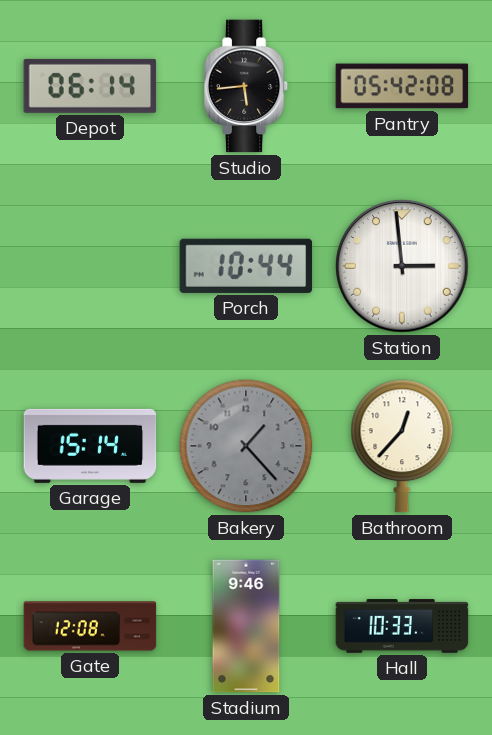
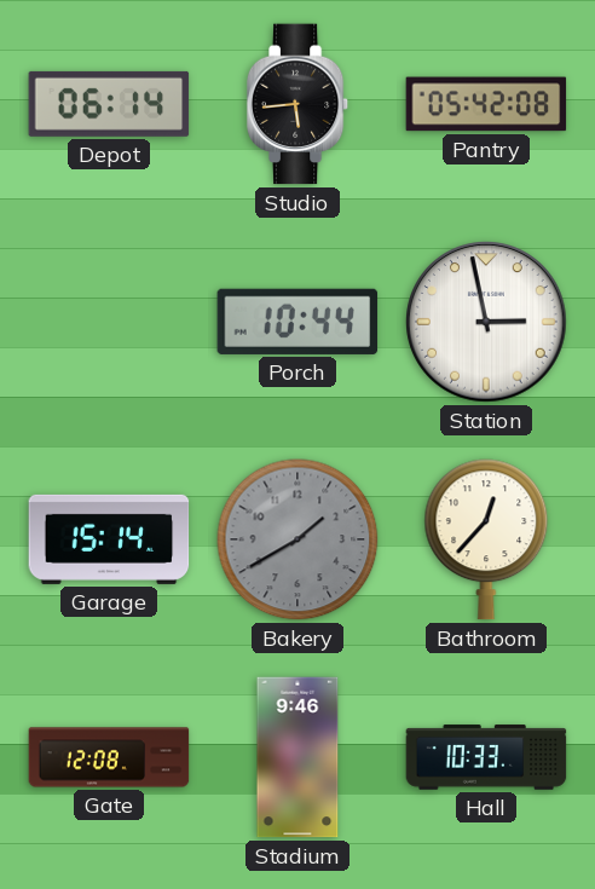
Station: 2:59 -> 2:58
Bakery: 1:23 -> 1:40
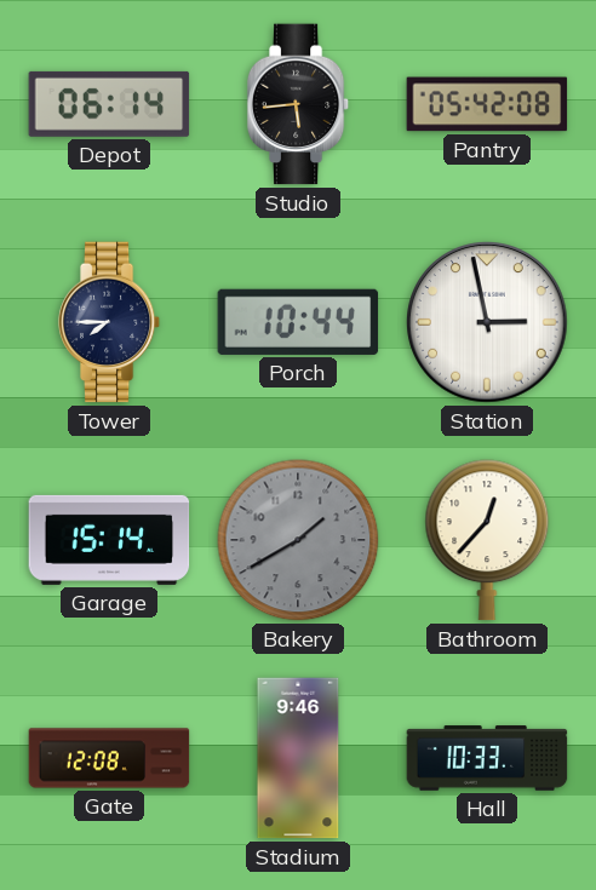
Tower: none -> 7:45
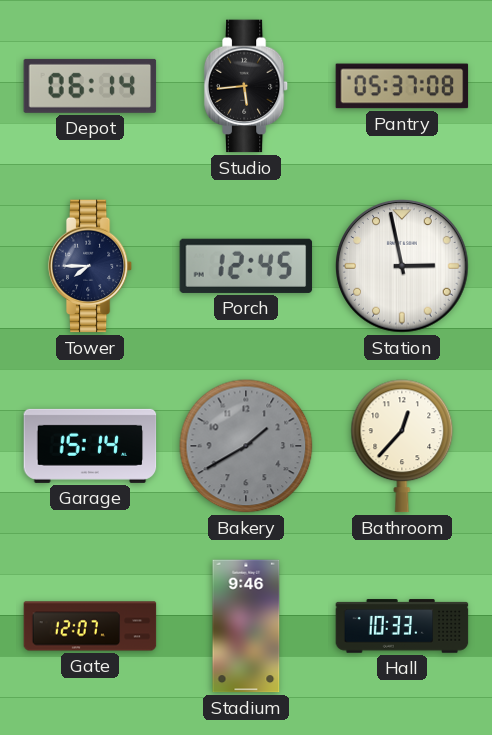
Pantry: 05:42 -> 05:37
Porch: 10:44 -> 12:45
Gate: 12:08 -> 12:07
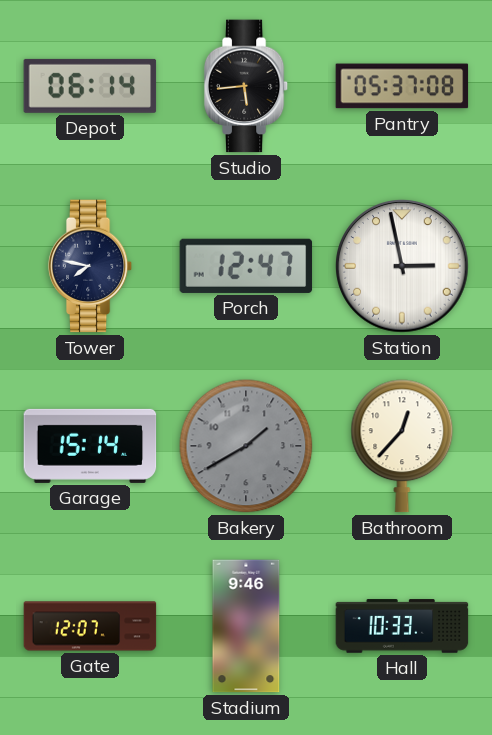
Tower: 7:45 -> 7:47
Porch: 12:45 -> 12:47
